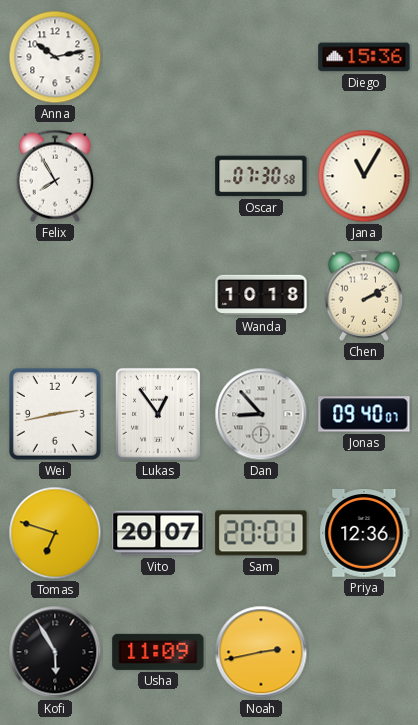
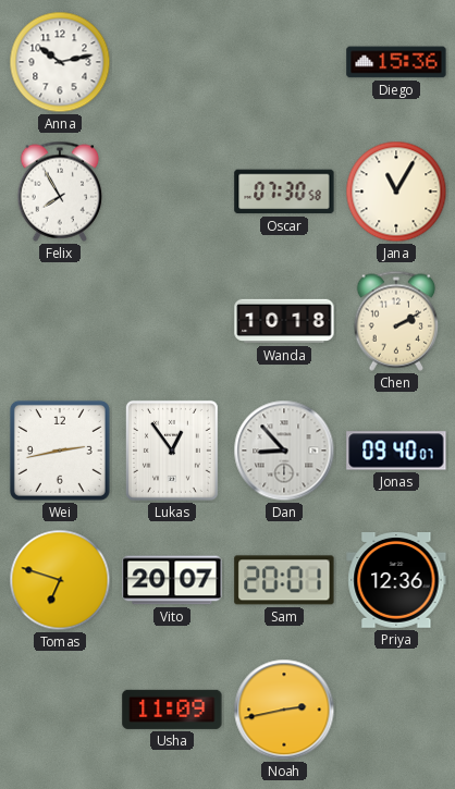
Kofi: 5:55 -> none
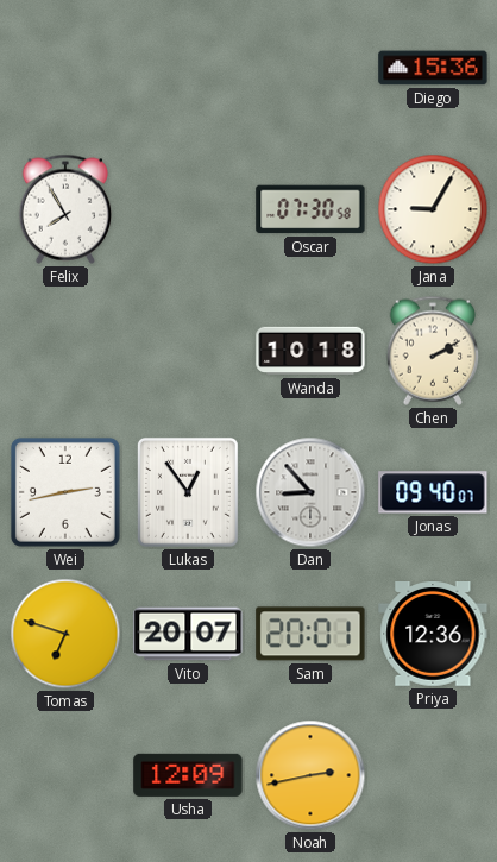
Anna: 10:13 -> none
Jana: 11:05 -> 9:05
Usha: 11:09 -> 12:09
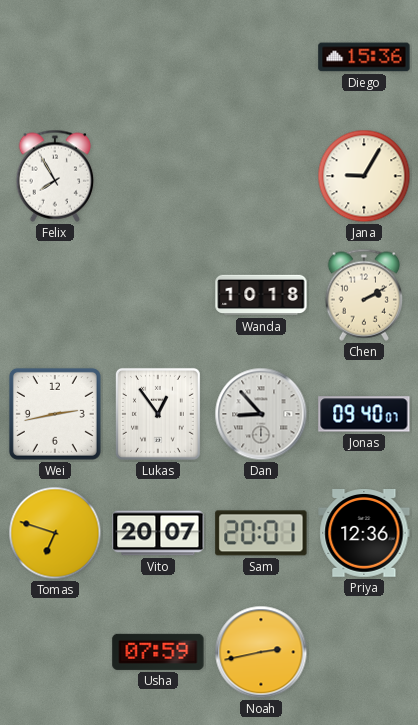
Oscar: 07:30 -> none
Usha: 12:09 -> 07:59
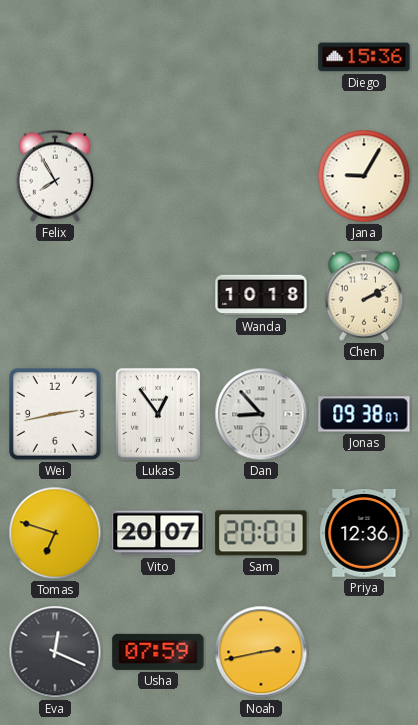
Jonas: 09:40 -> 09:38
Eva: none -> 12:19
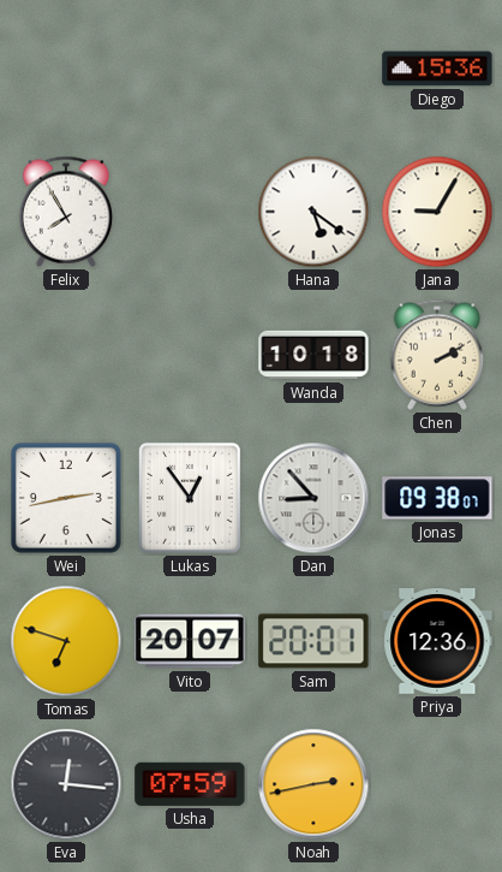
Hana: none -> 5:21
Eva: 12:19 -> 12:16
